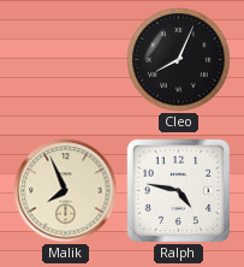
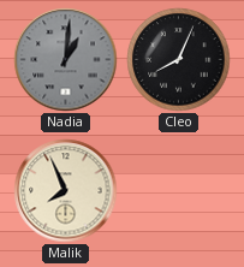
Nadia: none -> 1:01
Ralph: 4:47 -> none
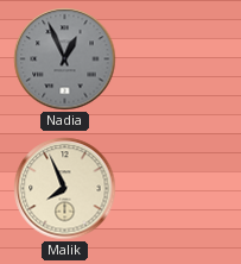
Nadia: 1:01 -> 12:56
Cleo: 8:04 -> none
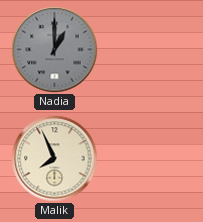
Nadia: 12:56 -> 1:00
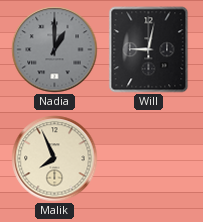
Will: none -> 9:02
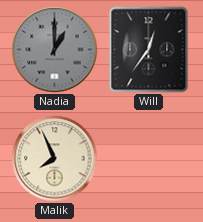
Will: 9:02 -> 12:36
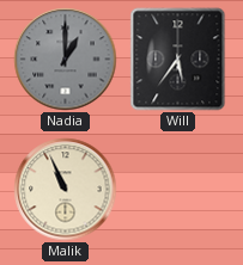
Will: 12:36 -> 5:36
Malik: 7:56 -> 10:56
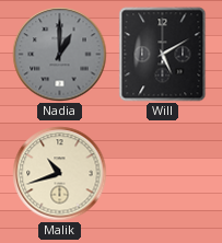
Will: 5:36 -> 5:10
Malik: 10:56 -> 10:42
